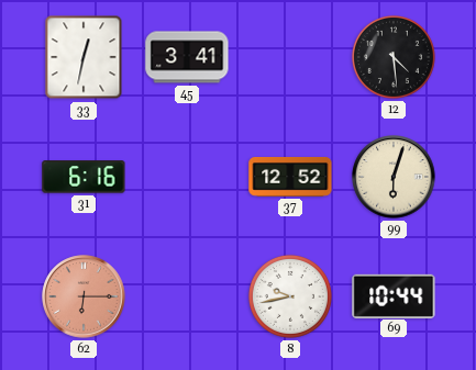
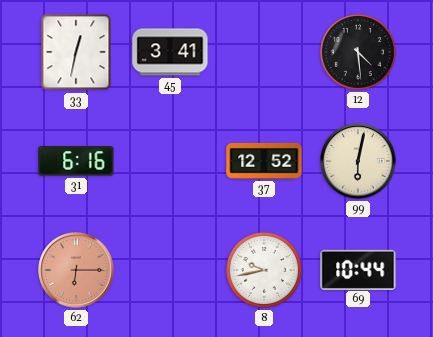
99: 6:03 -> 6:02
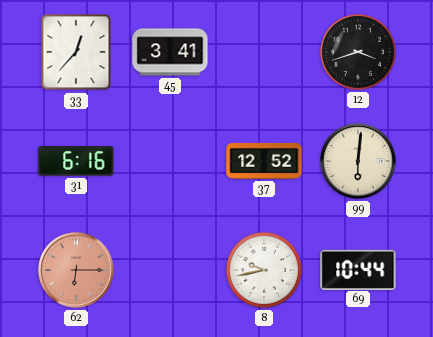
33: 12:32 -> 12:37
12: 4:29 -> 3:42
99: 6:02 -> 6:01
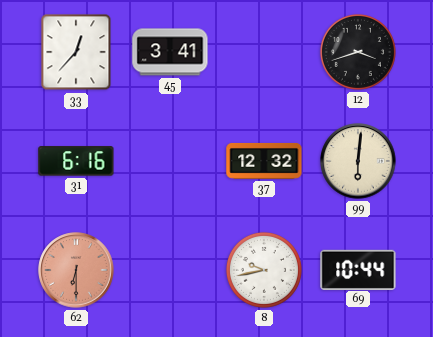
37: 12:52 -> 12:32
62: 6:15 -> 6:30
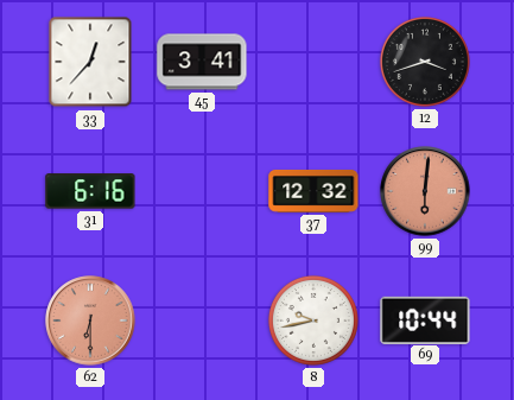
99 dial: cream -> salmon
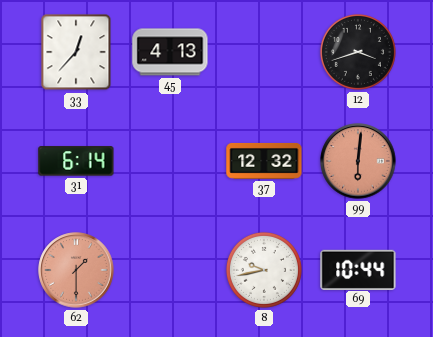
45: 3:41 -> 4:13
31: 6:16 -> 6:14
62: 6:30 -> 1:30
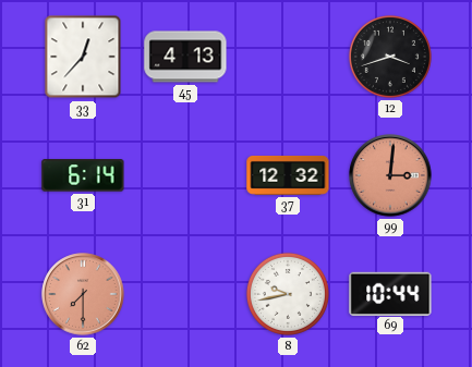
99: 6:01 -> 3:01
62: 1:30 -> 7:30
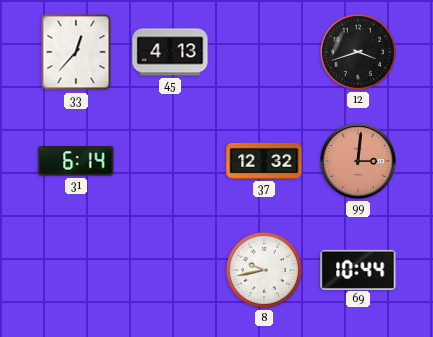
62: 7:30 -> none
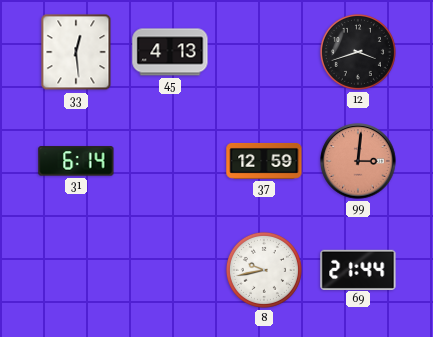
33: 12:37 -> 12:29
37: 12:32 -> 12:59
69: 10:44 -> 21:44
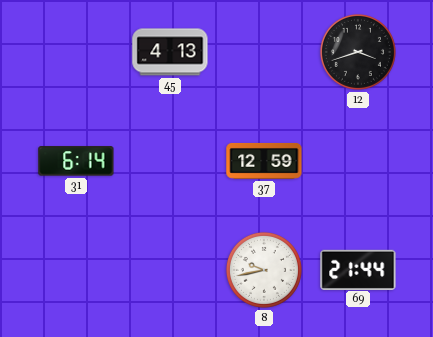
33: 12:29 -> none
99: 3:01 -> none
